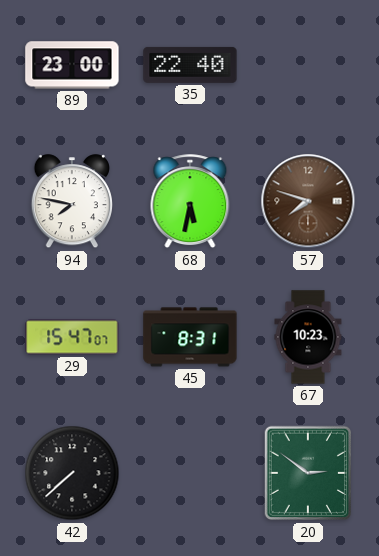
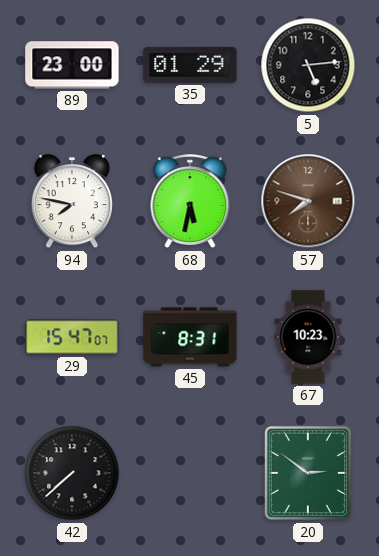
35: 22:40 -> 01:29
5: none -> 5:14
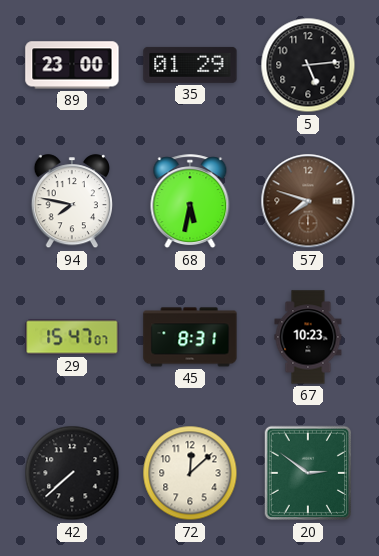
72: none -> 12:08
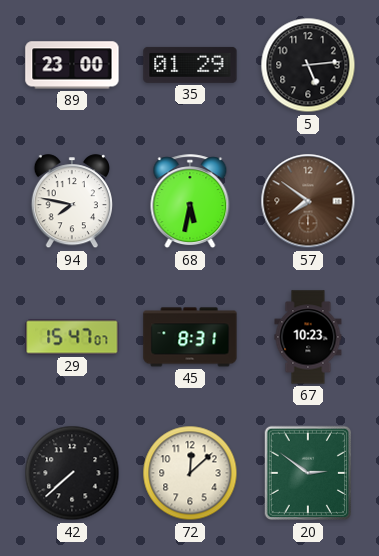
57: 7:48 -> 7:51
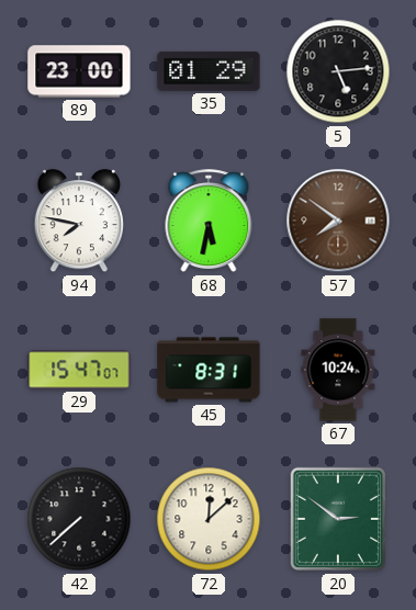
67: 10:23 -> 10:24
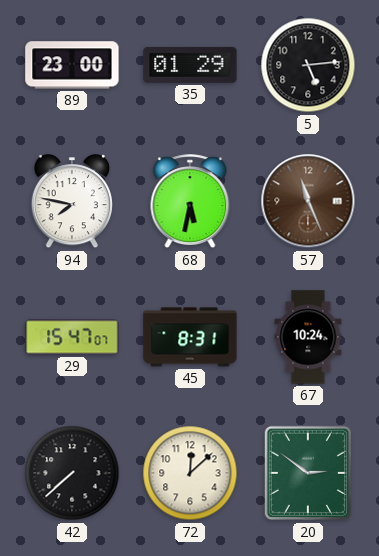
57: 7:51 -> 11:26
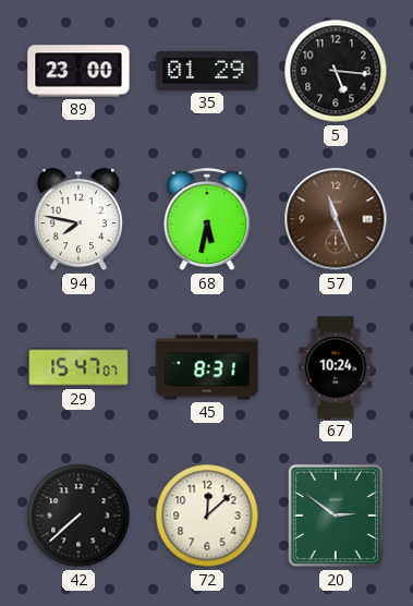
5: 5:14 -> 5:16
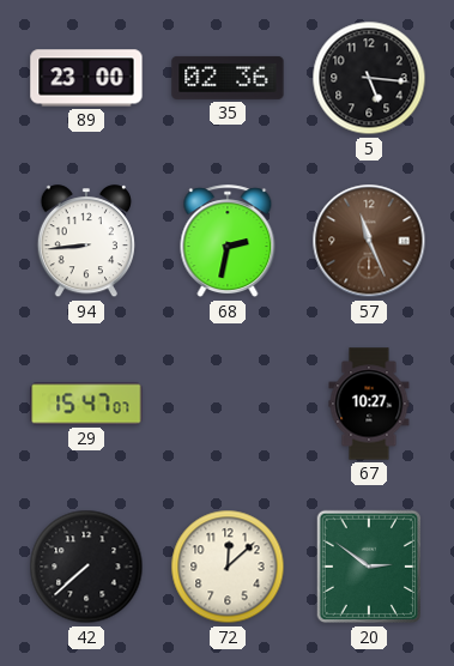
35: 01:29 -> 02:36
94: 7:47 -> 8:44
68: 5:32 -> 2:32
45: 8:31 -> none
67: 10:24 -> 10:27
